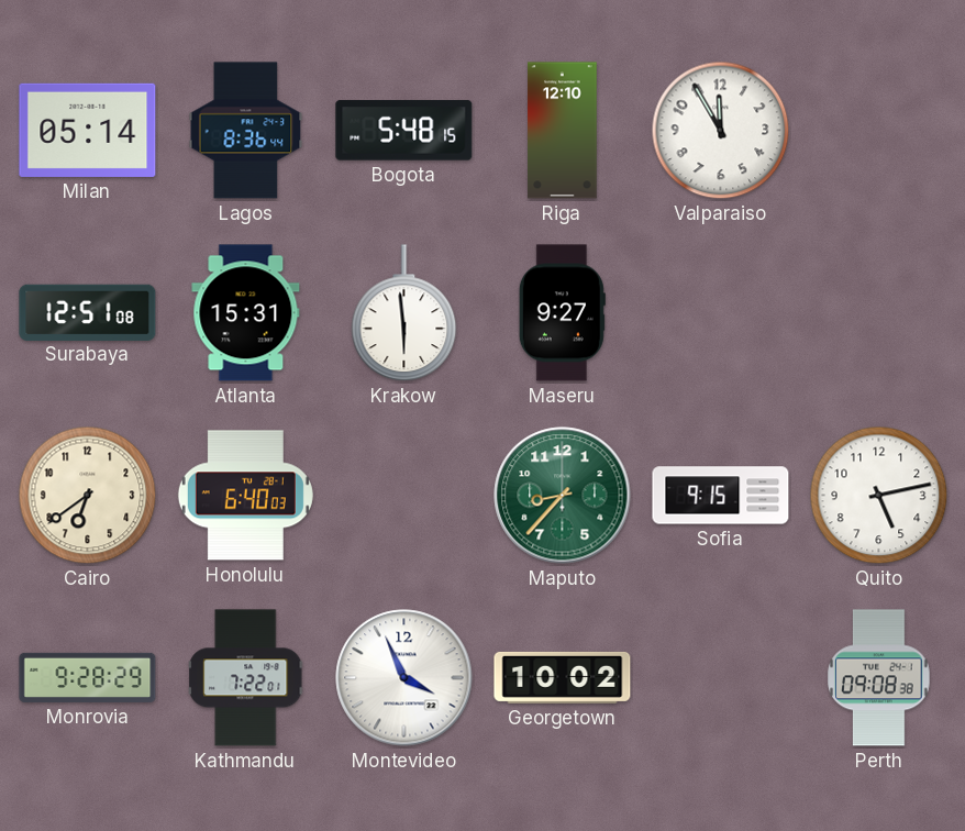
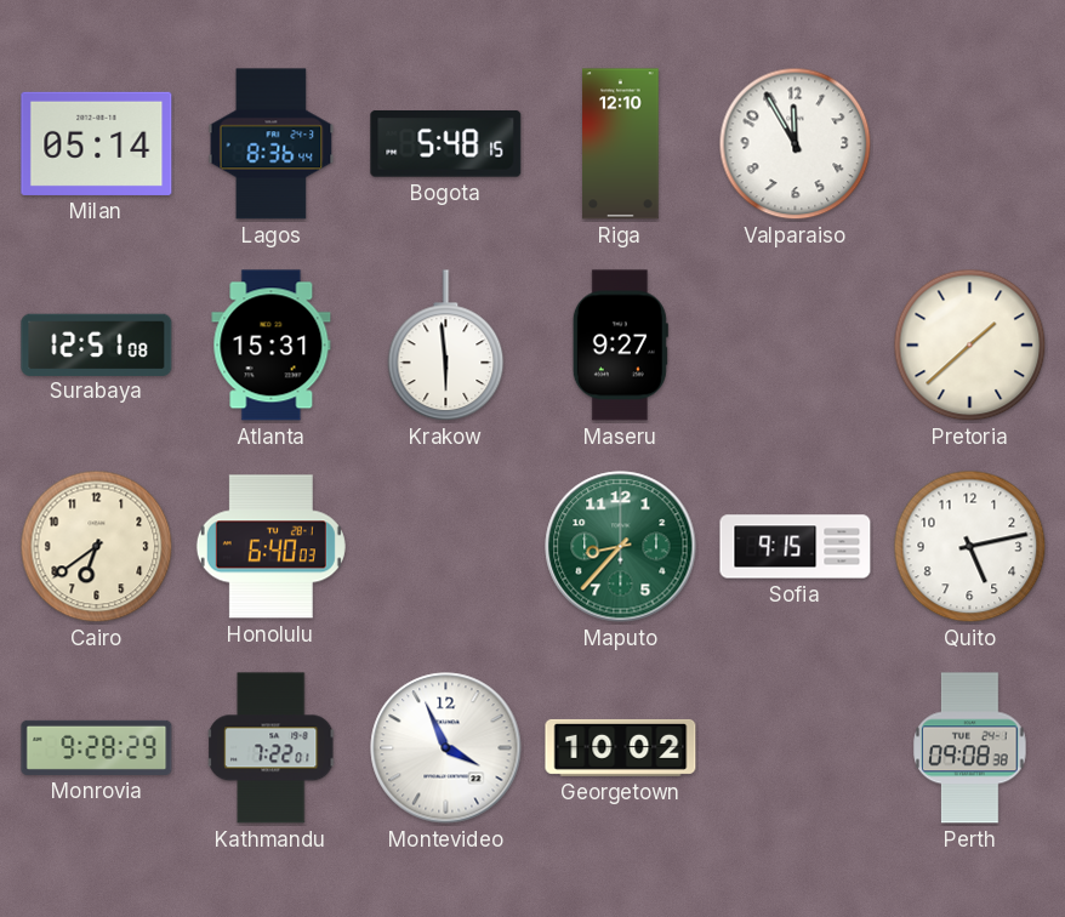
Pretoria: none -> 1:38
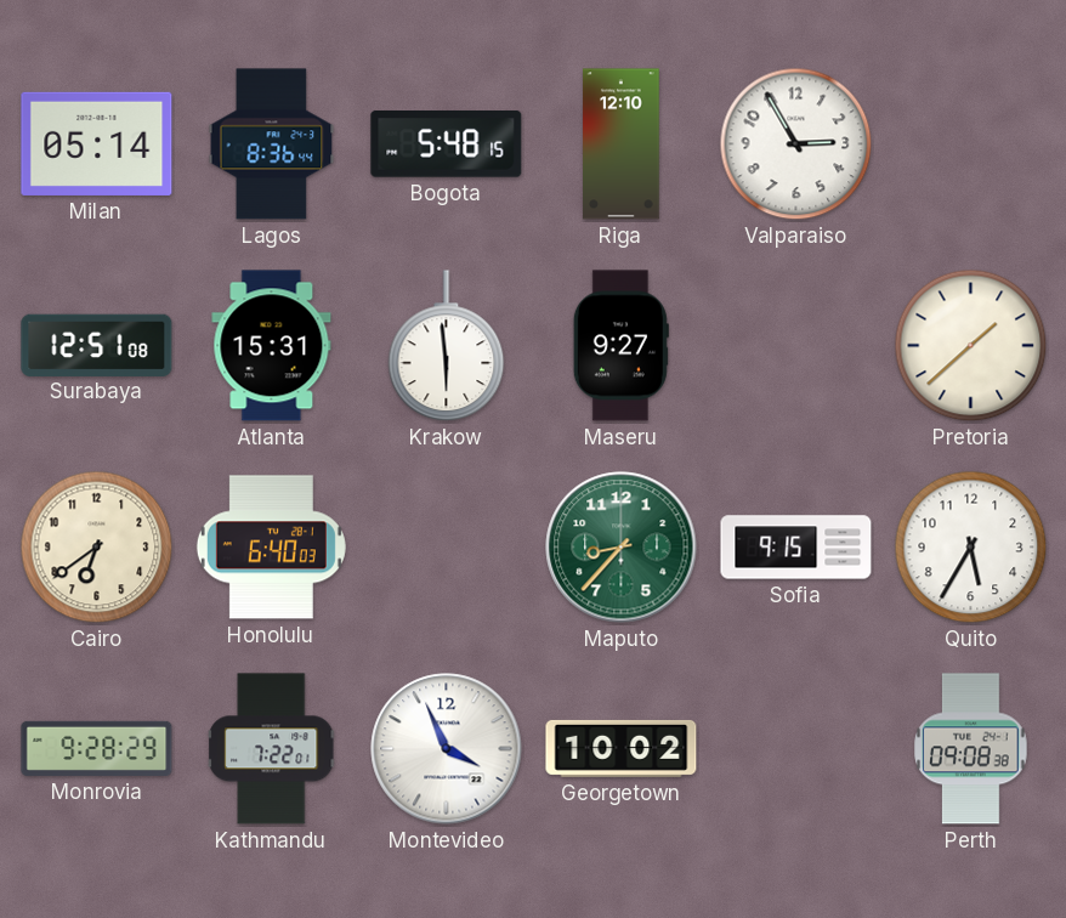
Valparaiso: 11:55 -> 2:55
Quito: 5:13 -> 5:35
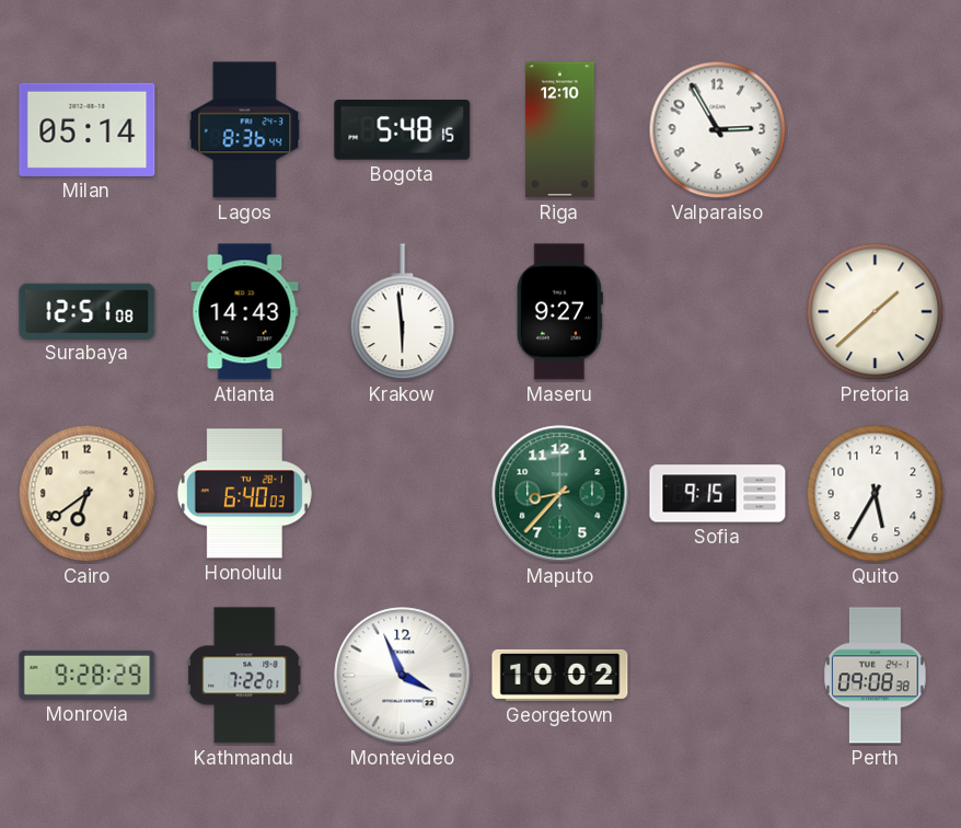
Atlanta: 15:31 -> 14:43
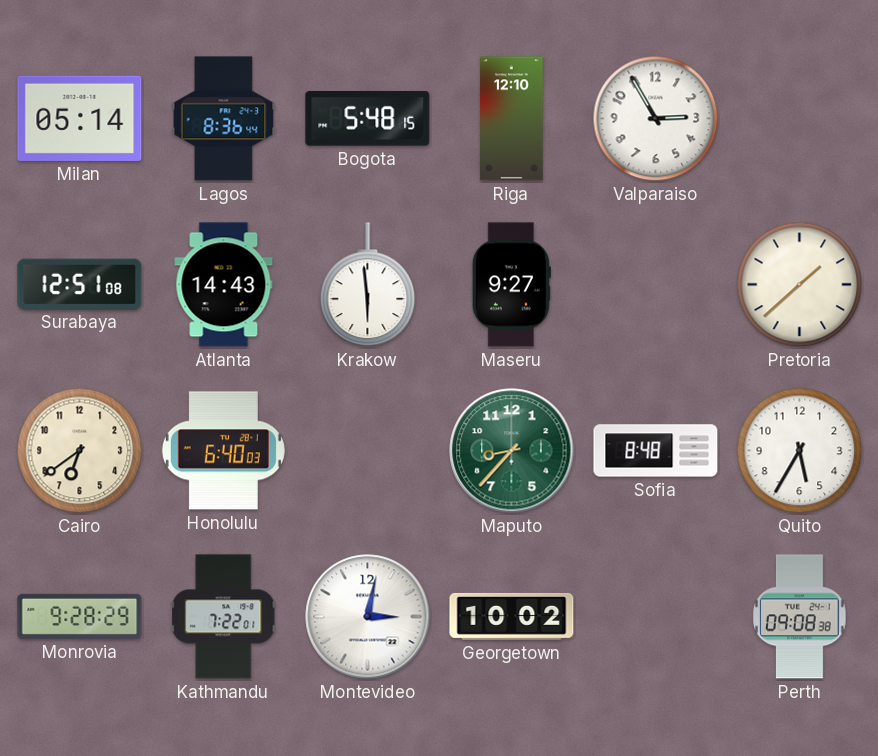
Sofia: 9:15 -> 8:48
Montevideo: 3:56 -> 3:02
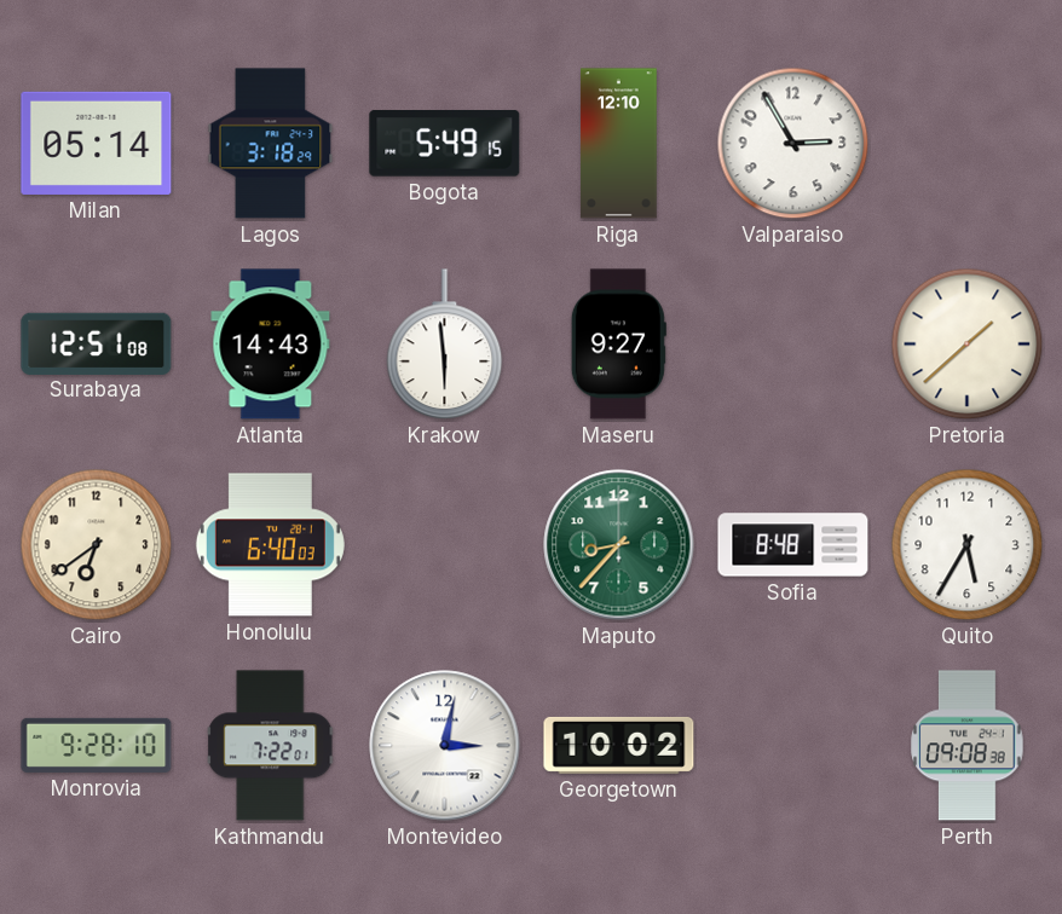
Lagos: 8:36 -> 3:18
Bogota: 5:48 -> 5:49
Monrovia: 9:28:29 -> 9:28:10
